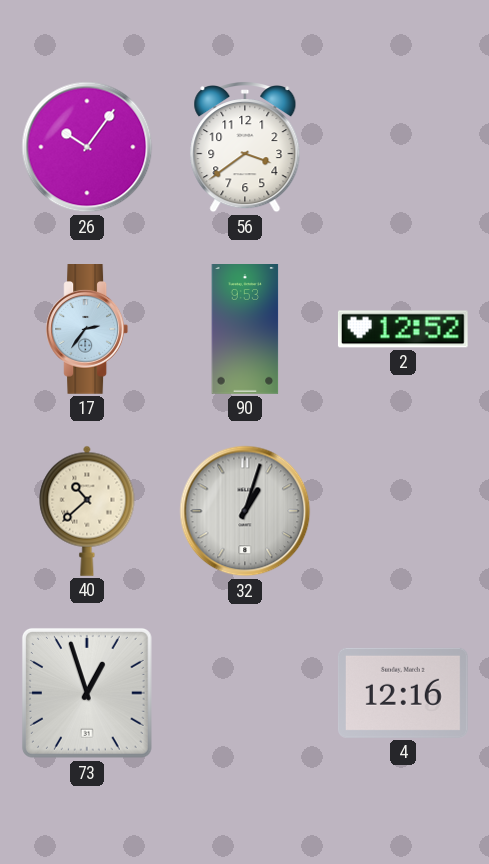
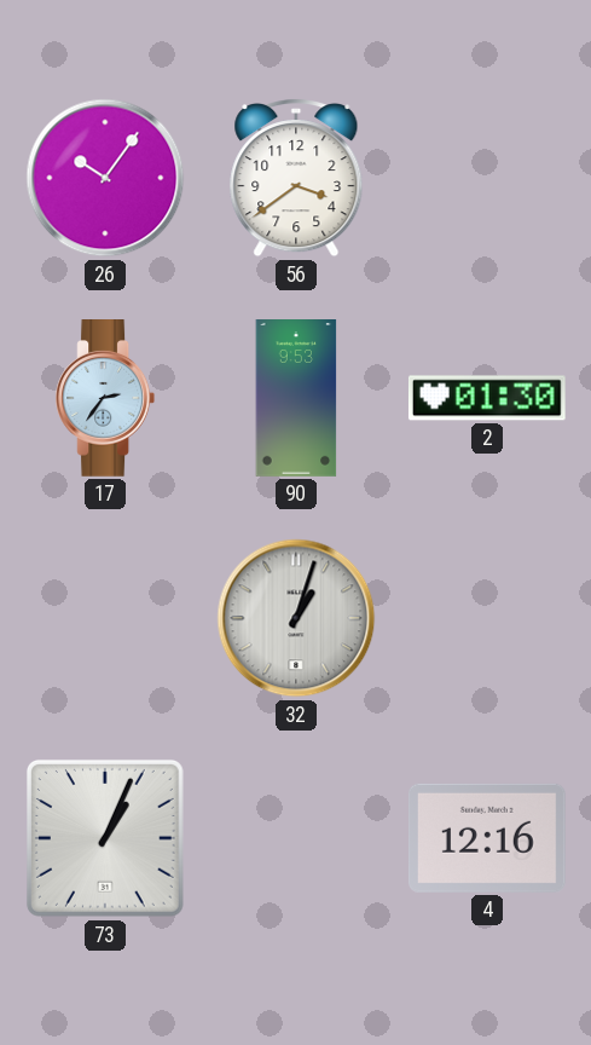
2: 12:52 -> 01:30
40: 10:38 -> none
73: 12:57 -> 1:04
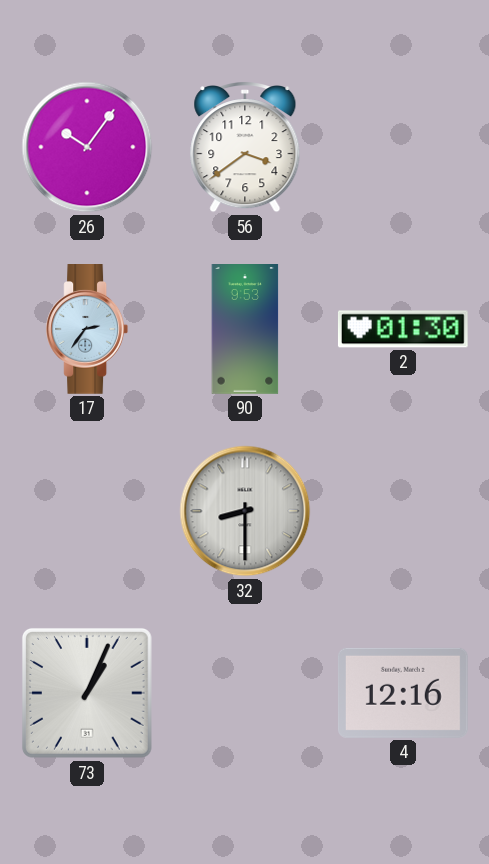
32: 1:03 -> 8:30
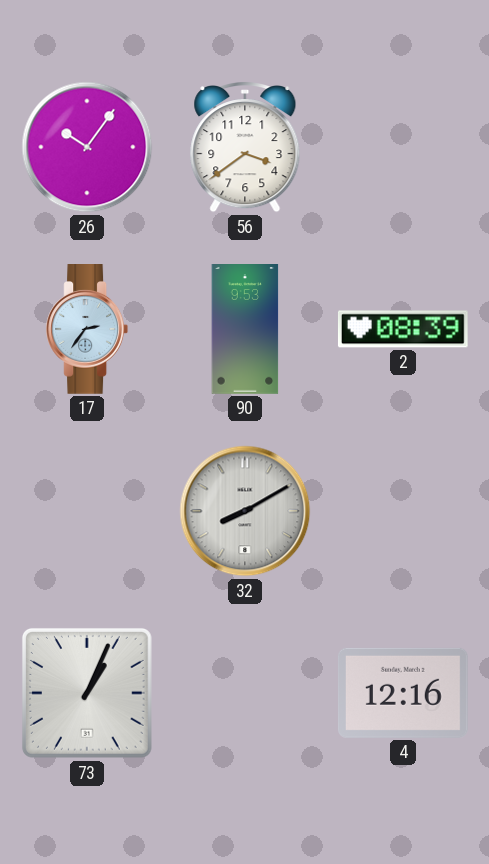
2: 01:30 -> 08:39
32: 8:30 -> 8:10
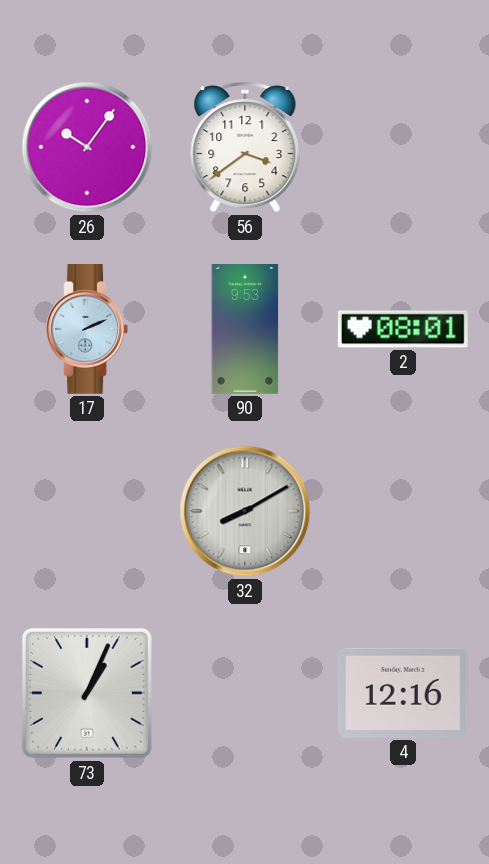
17: 2:36 -> 2:11
2: 08:39 -> 08:01
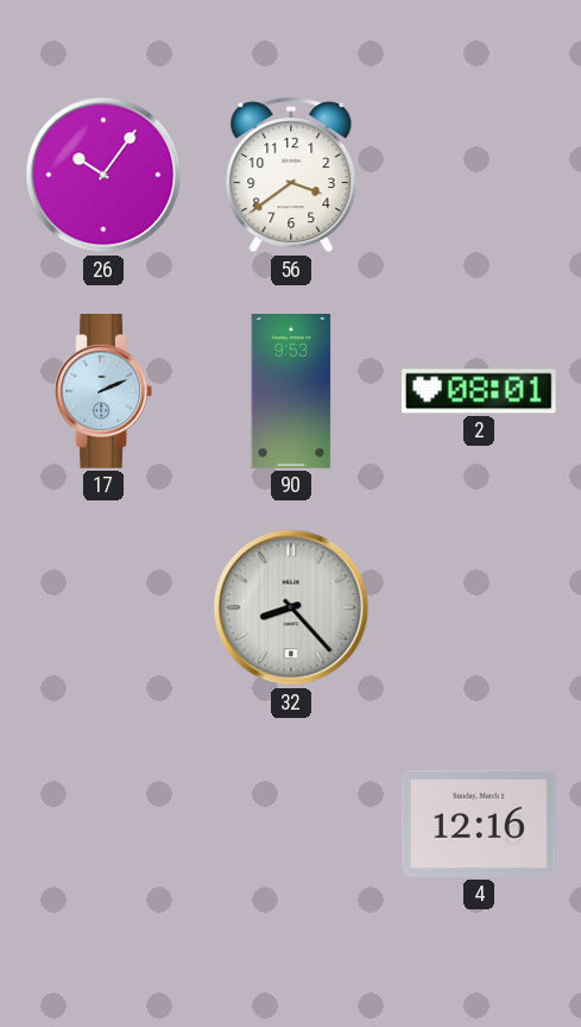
32: 8:10 -> 8:23
73: 1:04 -> none
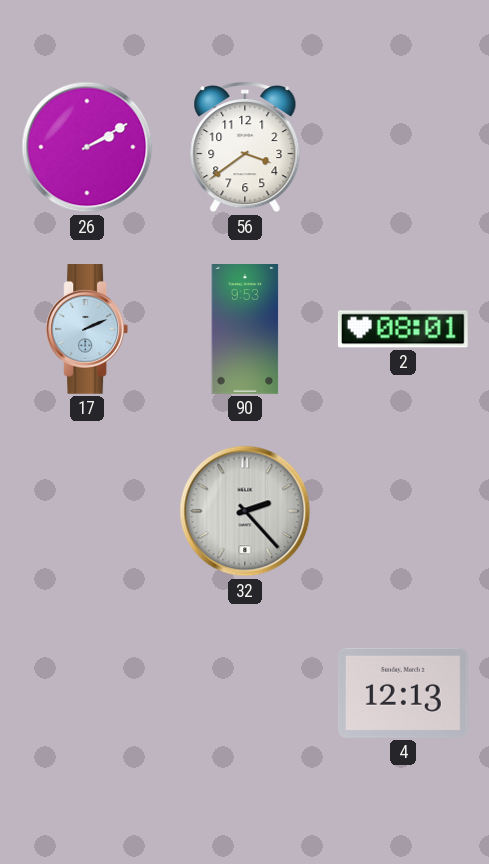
26: 10:06 -> 2:10
32: 8:23 -> 2:23
4: 12:16 -> 12:13
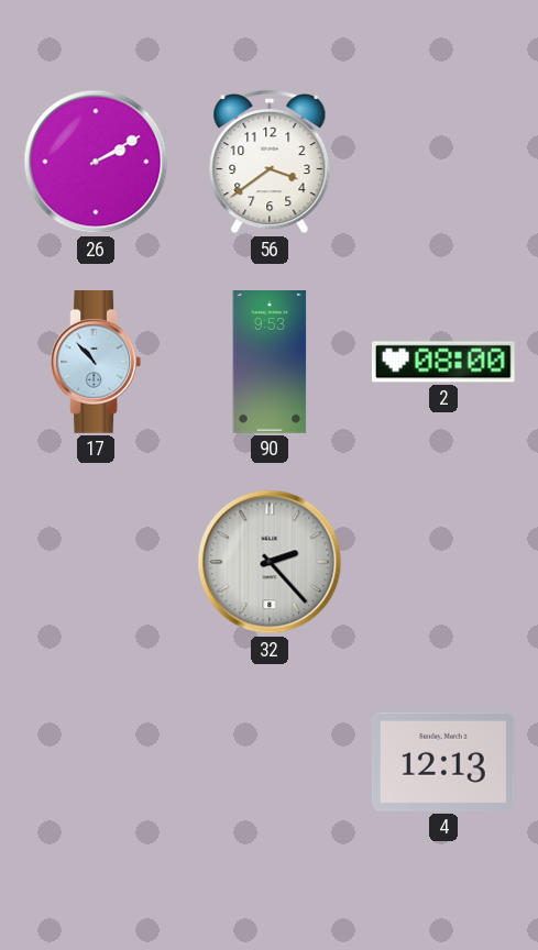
17: 2:11 -> 10:53
2: 08:01 -> 08:00
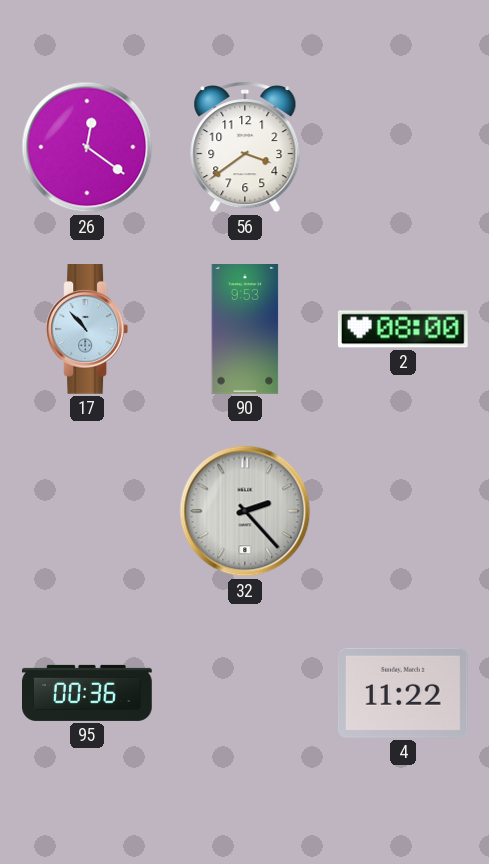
26: 2:10 -> 12:21
95: none -> 00:36
4: 12:13 -> 11:22
